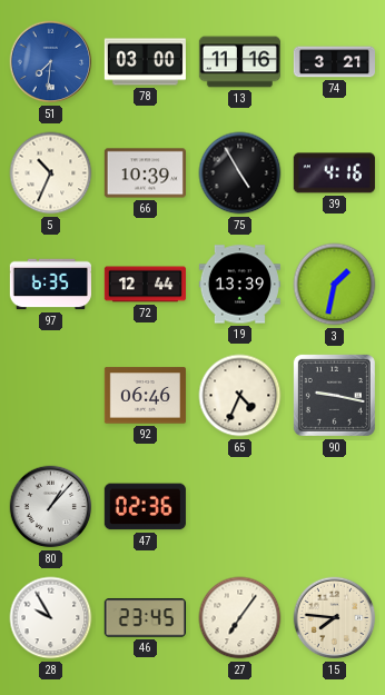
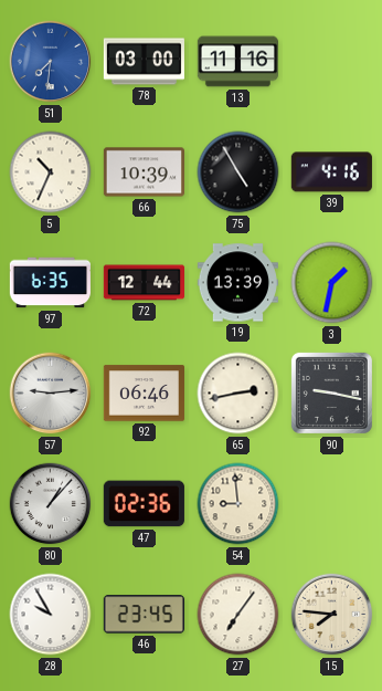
74: 3:21 -> none
57: none -> 9:14
65: 4:34 -> 2:43
54: none -> 8:59
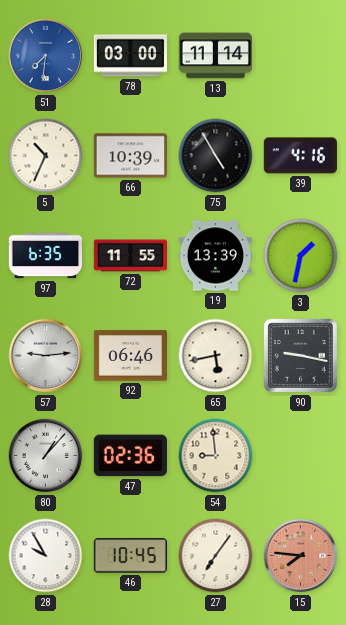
13: 11:16 -> 11:14
72: 12:44 -> 11:55
65: 2:43 -> 5:43
46: 23:45 -> 10:45
15 dial: cream -> salmon
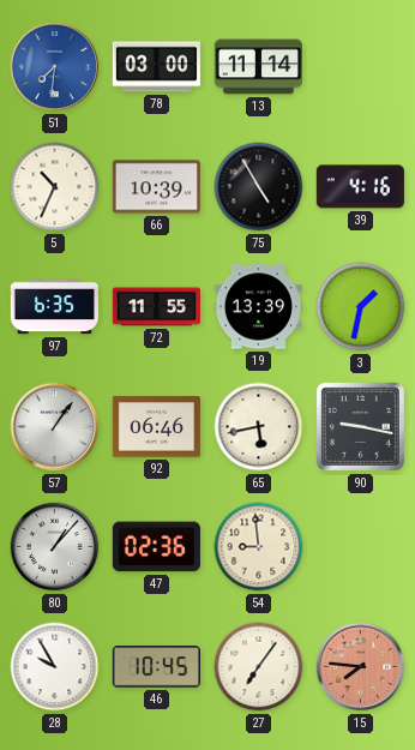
57: 9:14 -> 1:06
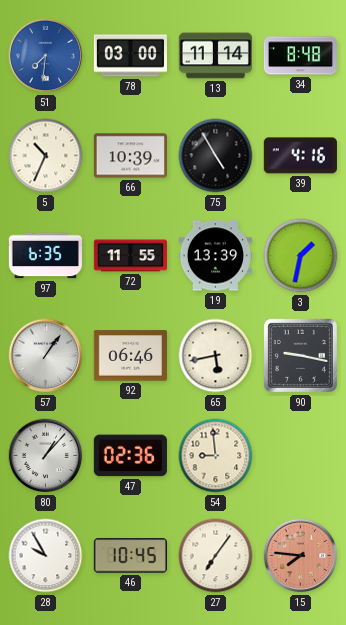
34: none -> 8:48
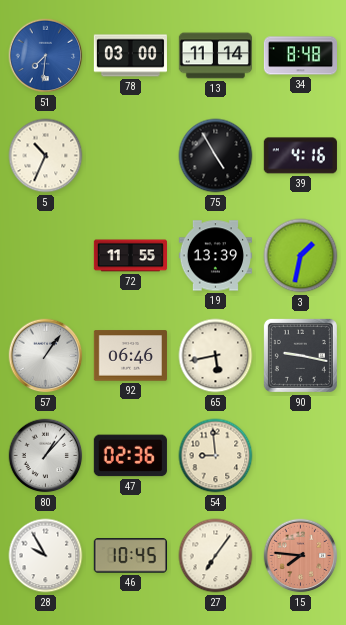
66: 10:39 -> none
97: 6:35 -> none
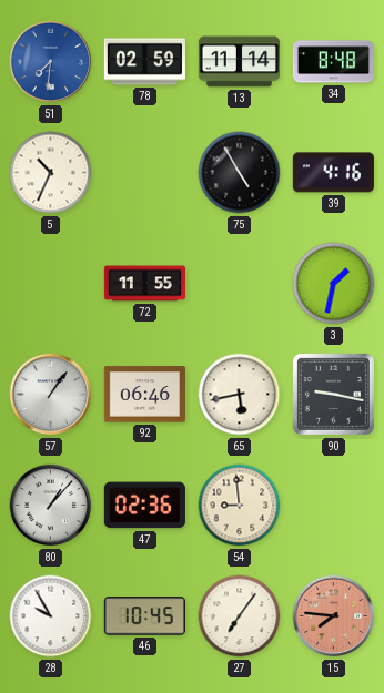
78: 03:00 -> 02:59
19: 13:39 -> none
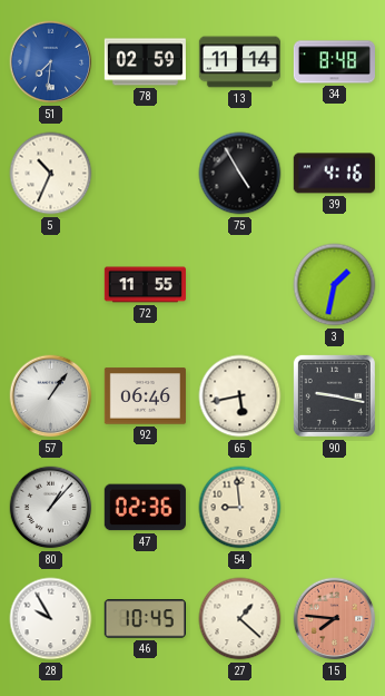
27: 7:06 -> 1:22
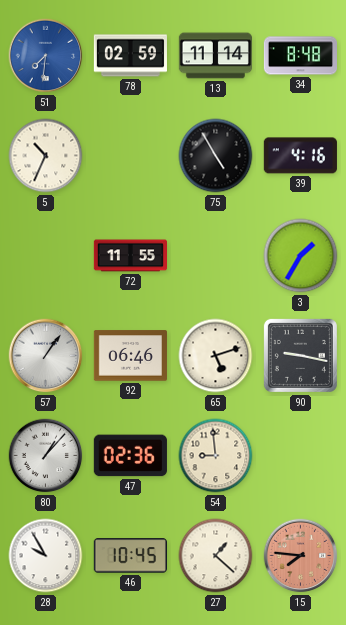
3: 1:32 -> 1:35
65: 5:43 -> 5:12
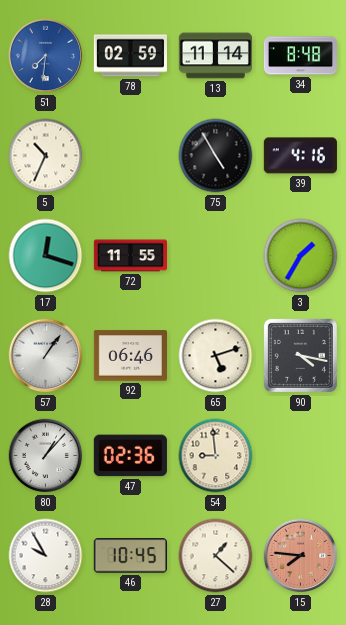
17: none -> 12:18
90: 9:17 -> 4:17
